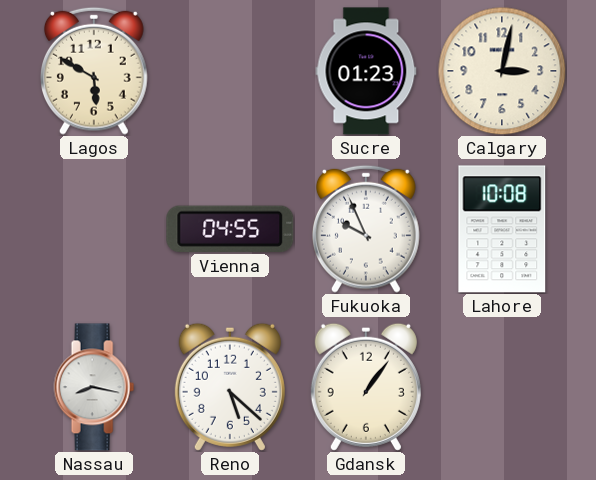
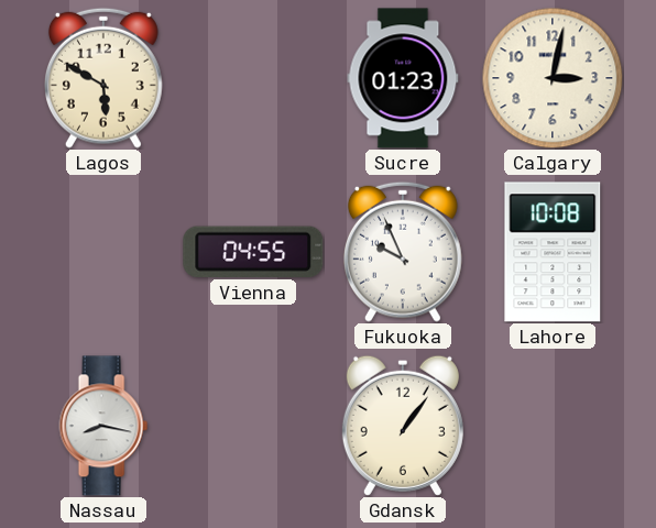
Reno: 5:22 -> none
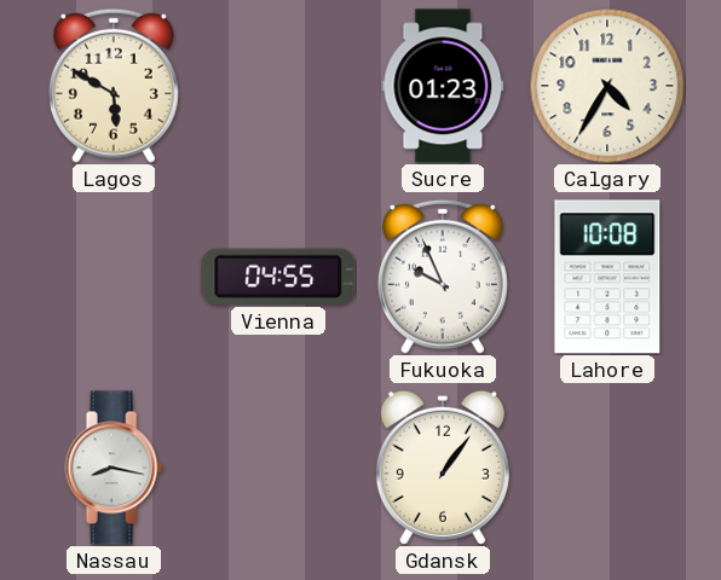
Calgary: 3:02 -> 4:35
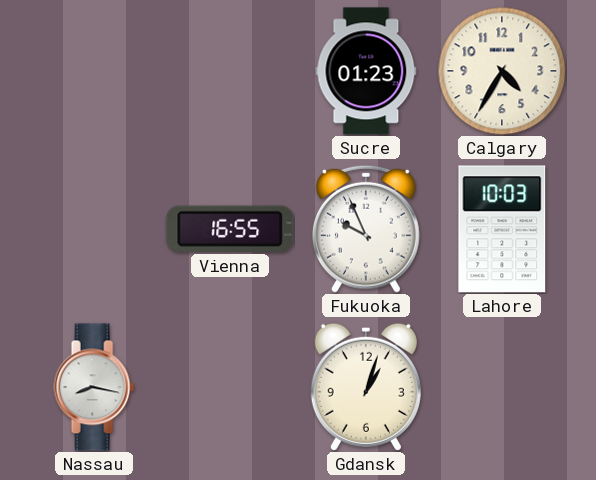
Lagos: 5:50 -> none
Vienna: 04:55 -> 16:55
Lahore: 10:08 -> 10:03
Gdansk: 1:06 -> 1:03
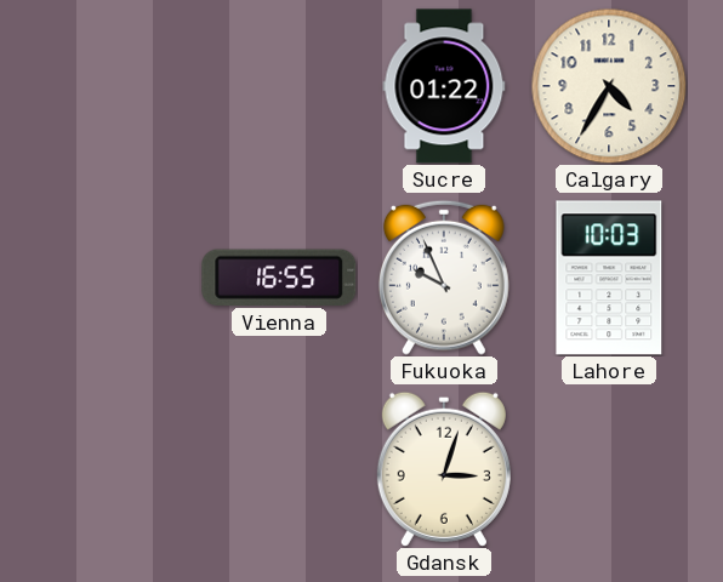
Sucre: 01:23 -> 01:22
Nassau: 8:17 -> none
Gdansk: 1:03 -> 3:03
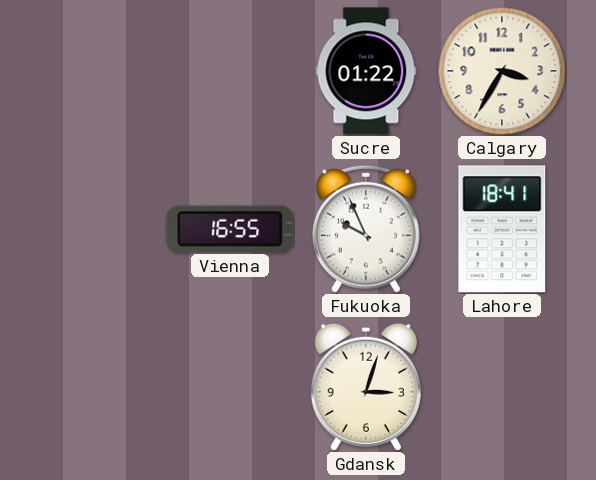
Calgary: 4:35 -> 3:35
Lahore: 10:03 -> 18:41
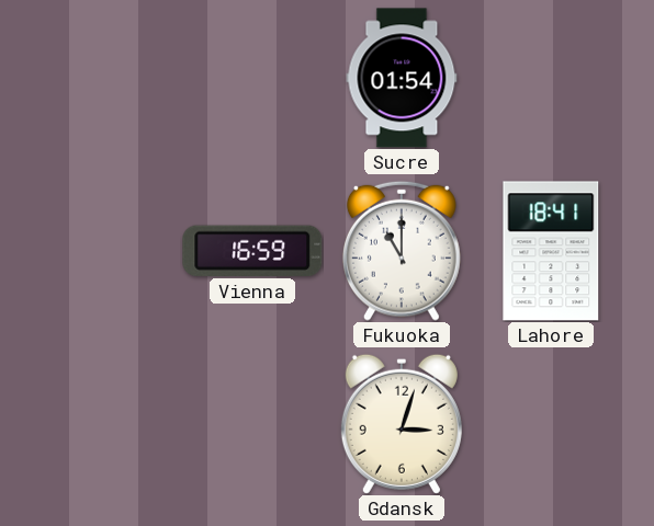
Sucre: 01:22 -> 01:54
Calgary: 3:35 -> none
Vienna: 16:55 -> 16:59
Fukuoka: 9:56 -> 11:00
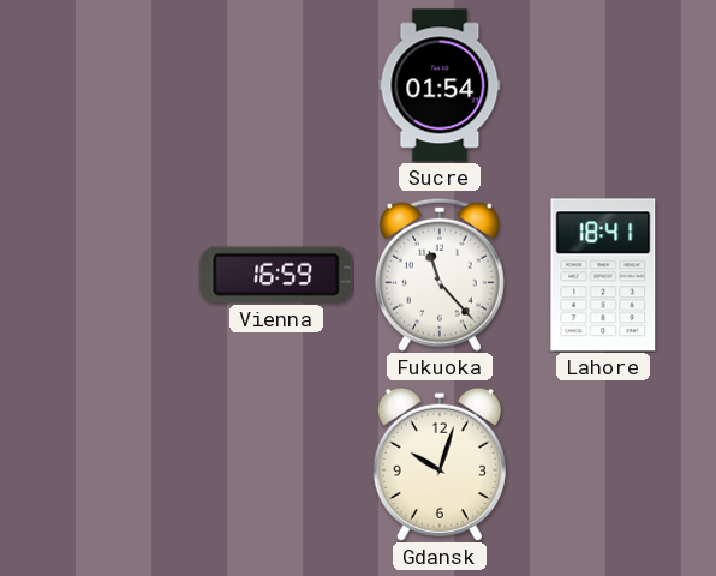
Fukuoka: 11:00 -> 11:23
Gdansk: 3:03 -> 10:03
